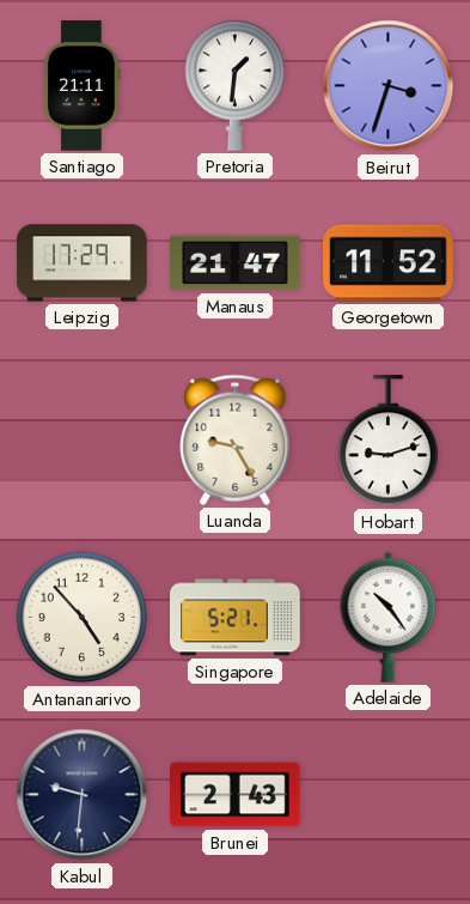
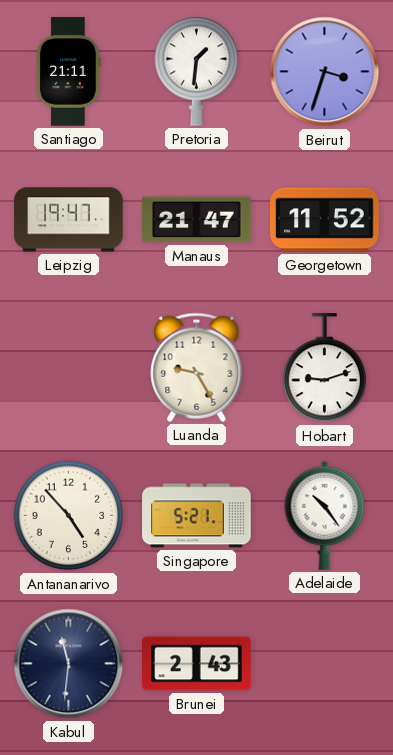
Leipzig: 17:29 -> 19:47
Kabul: 9:31 -> 11:31
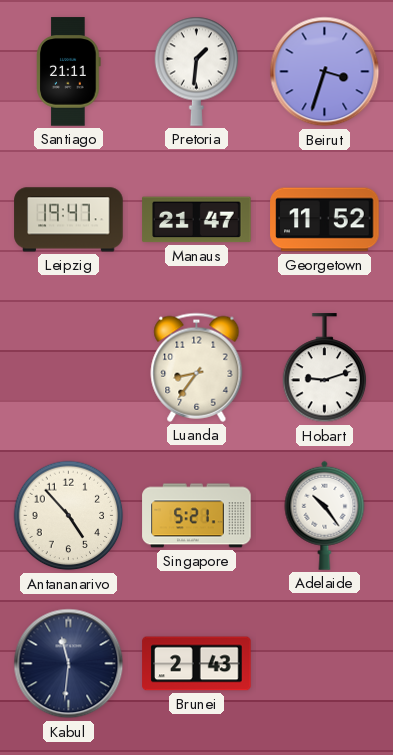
Luanda: 9:25 -> 8:36
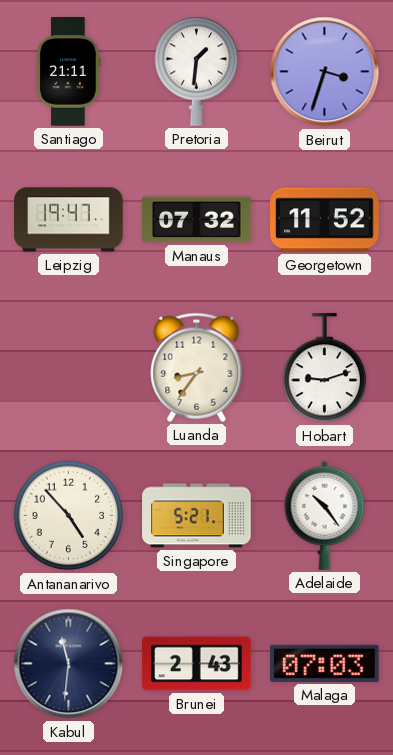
Manaus: 21:47 -> 07:32
Malaga: none -> 07:03
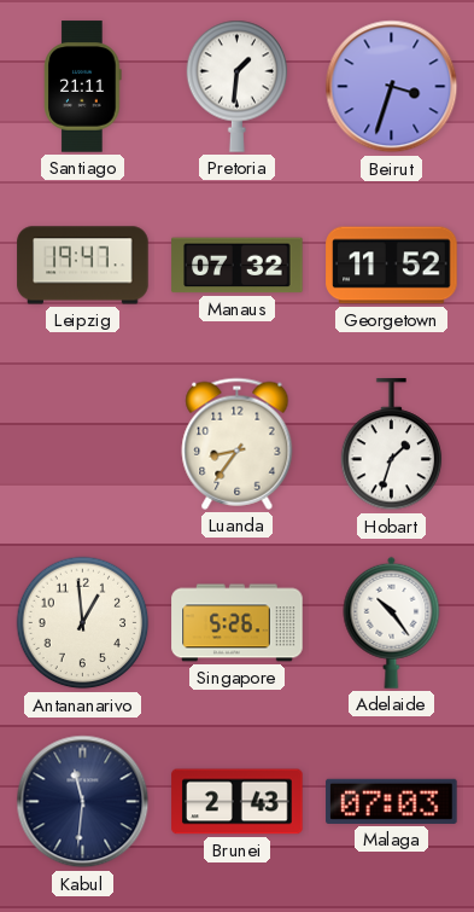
Hobart: 9:12 -> 1:33
Antananarivo: 4:53 -> 12:59
Singapore: 5:21 -> 5:26
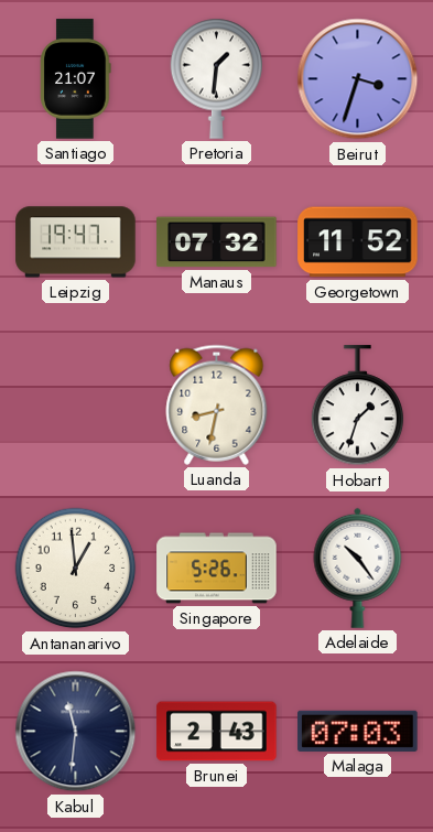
Santiago: 21:11 -> 21:07
Luanda: 8:36 -> 8:32
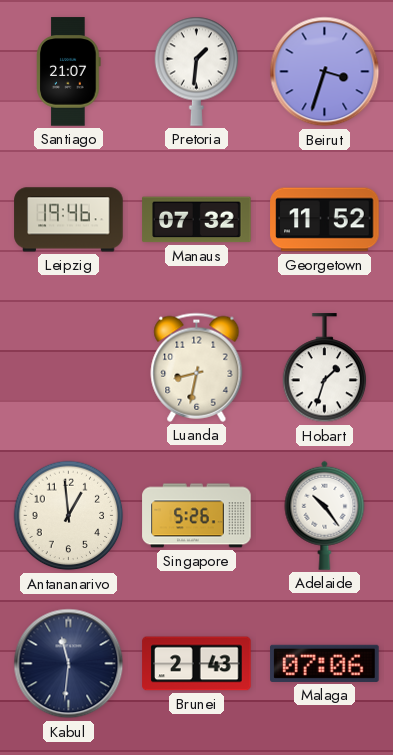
Leipzig: 19:47 -> 19:46
Malaga: 07:03 -> 07:06
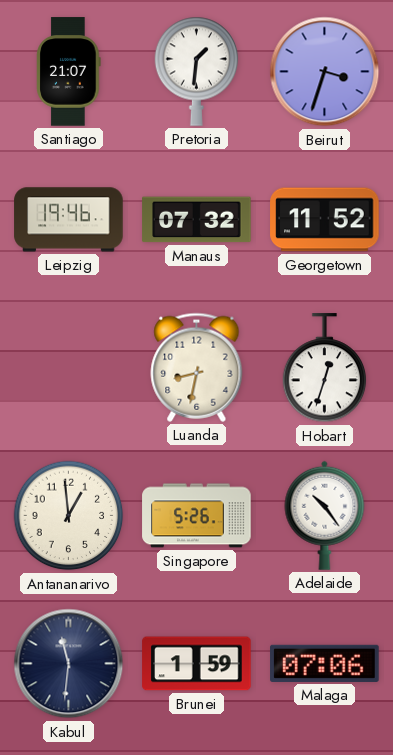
Hobart: 1:33 -> 12:33
Brunei: 2:43 -> 1:59
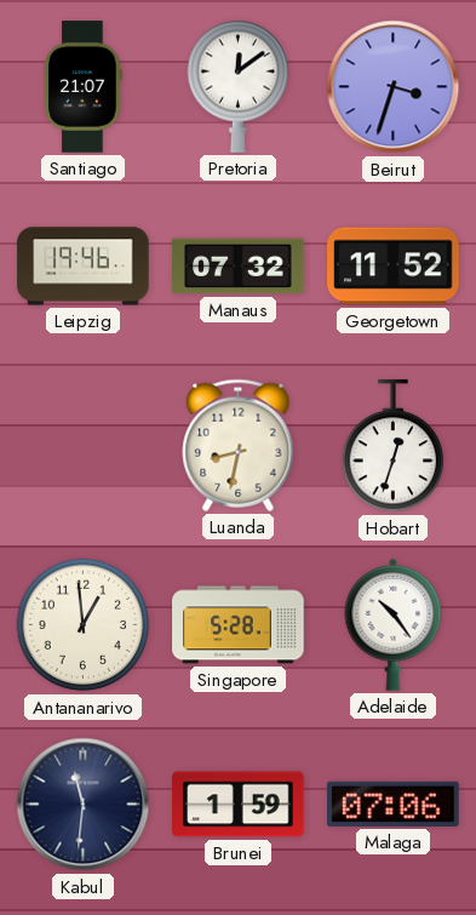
Pretoria: 1:31 -> 12:09
Singapore: 5:26 -> 5:28
